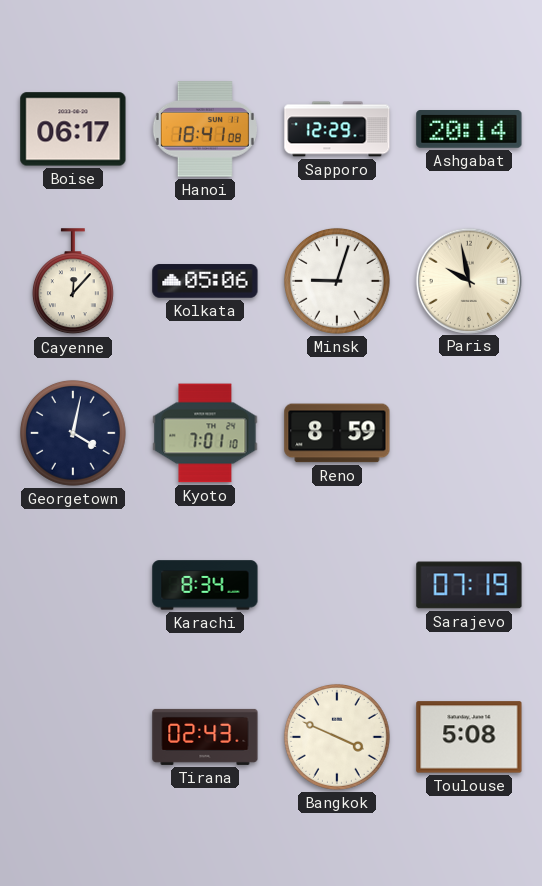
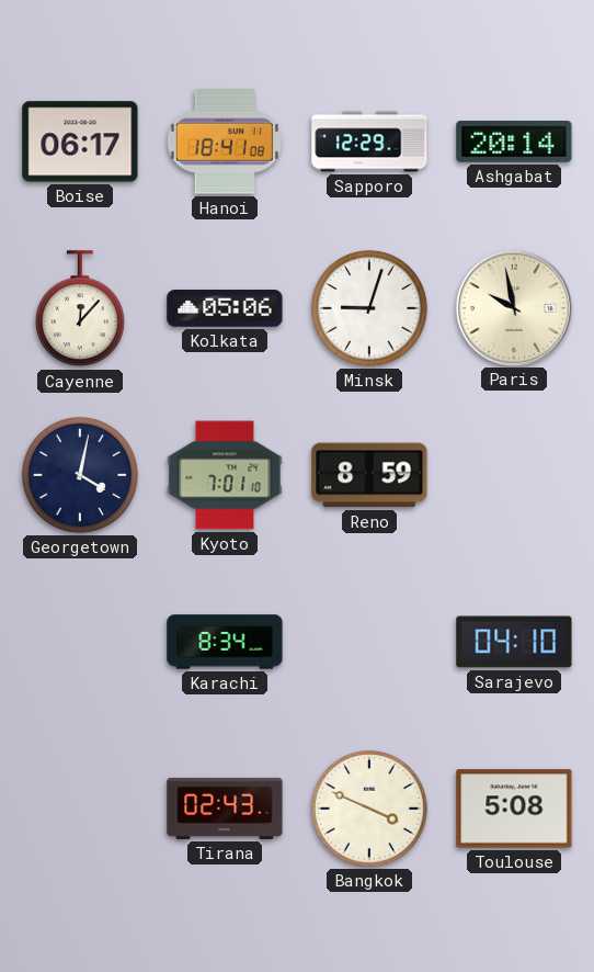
Sarajevo: 07:19 -> 04:10
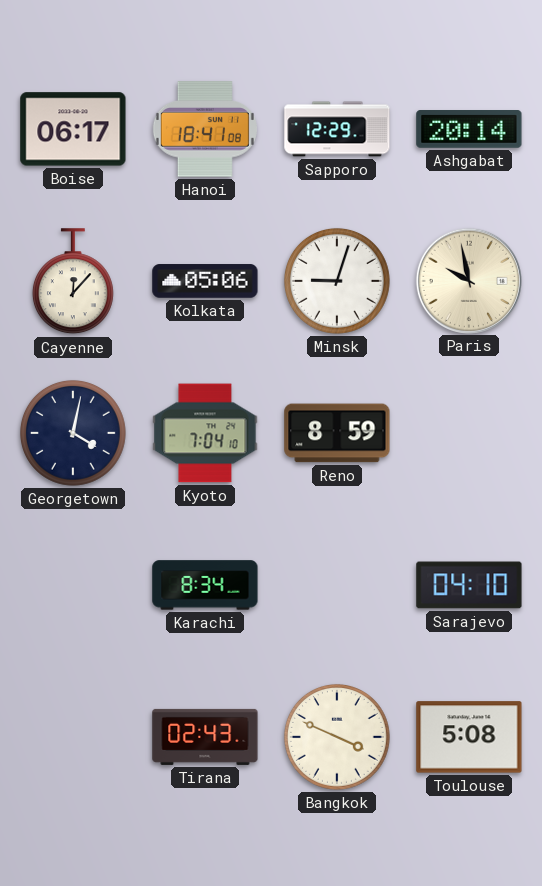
Kyoto: 7:01 -> 7:04
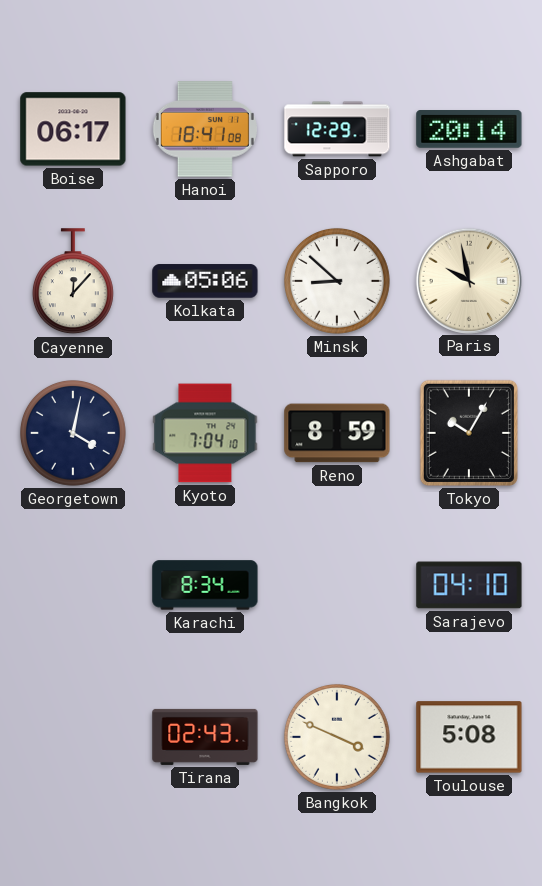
Minsk: 9:03 -> 8:52
Tokyo: none -> 10:05
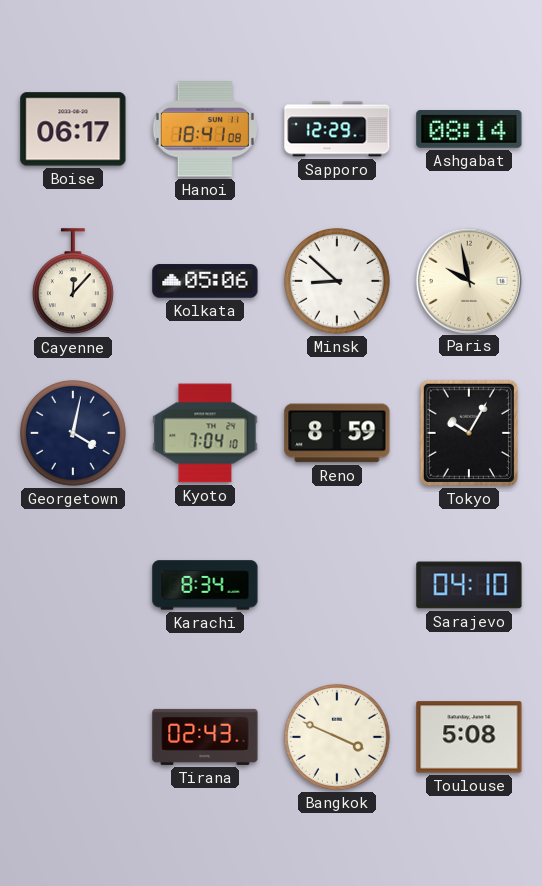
Ashgabat: 20:14 -> 08:14
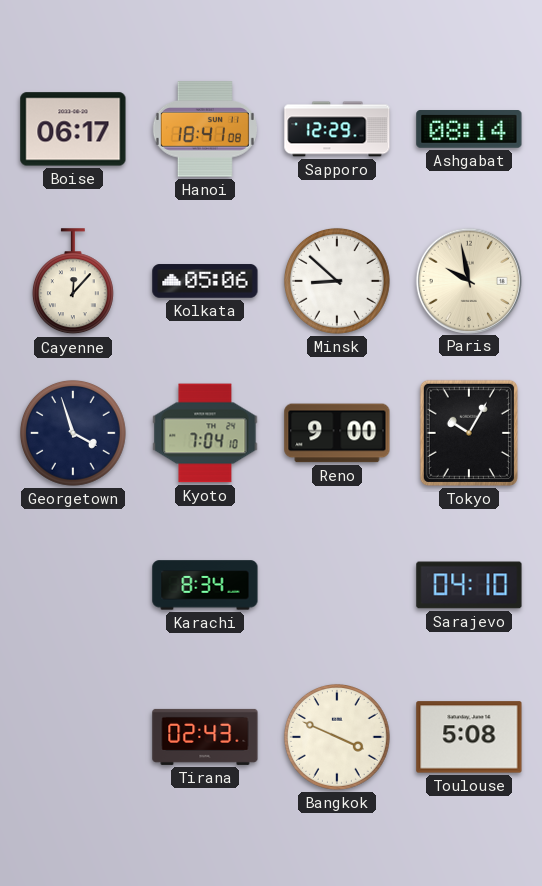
Georgetown: 4:02 -> 3:57
Reno: 8:59 -> 9:00
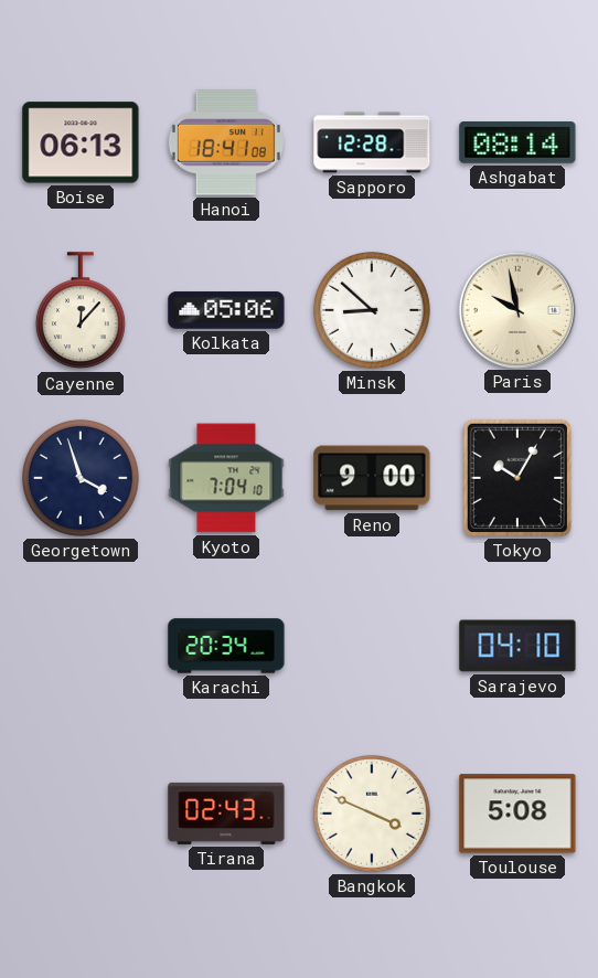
Boise: 06:17 -> 06:13
Sapporo: 12:29 -> 12:28
Karachi: 8:34 -> 20:34
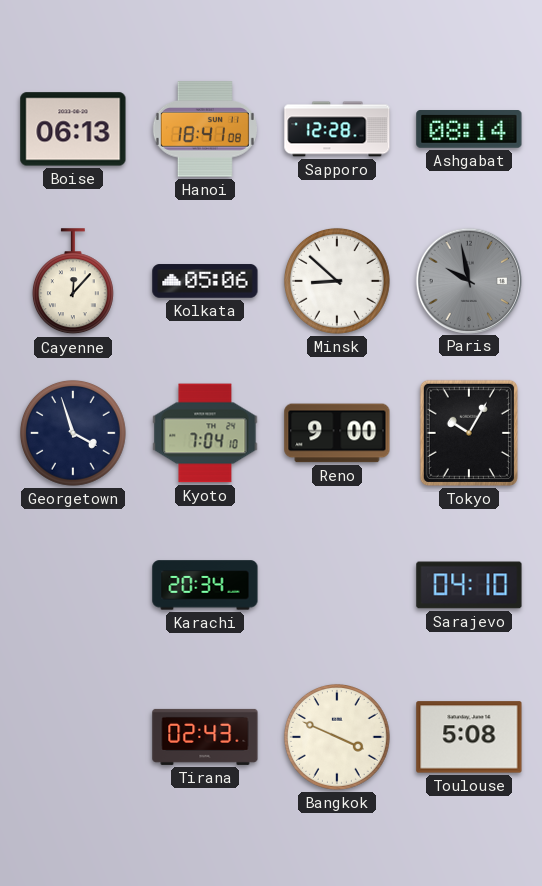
Paris dial: cream -> grey
